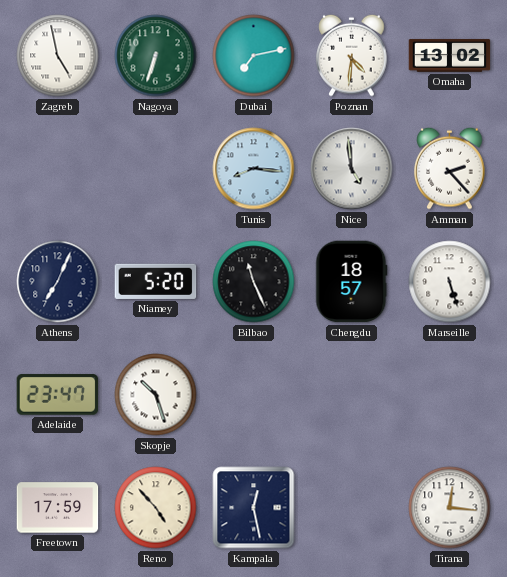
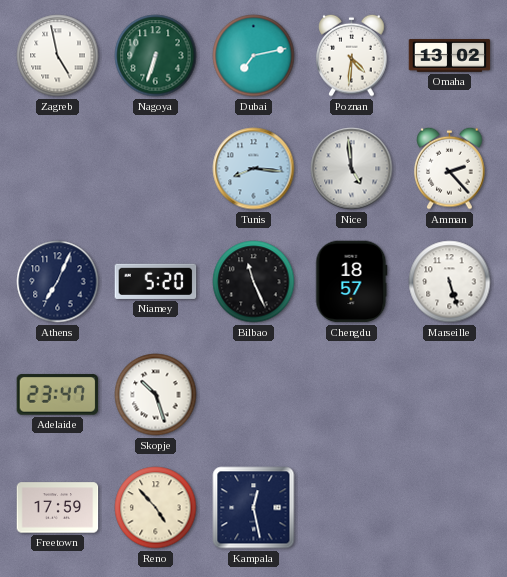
Tirana: 12:16 -> none
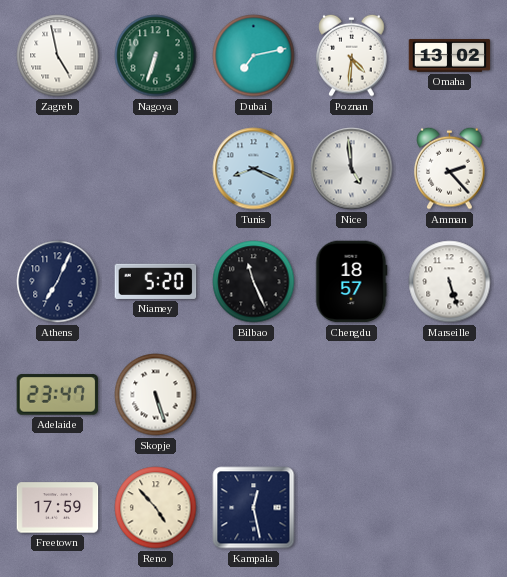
Tunis: 8:16 -> 8:19
Skopje: 10:27 -> 5:27
